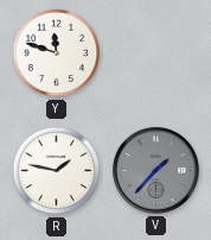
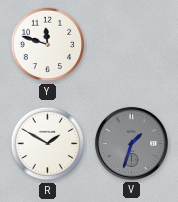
R: 1:47 -> 1:50
V: 1:37 -> 1:33
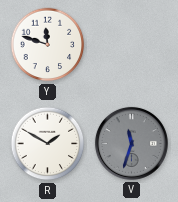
V: 1:33 -> 11:33
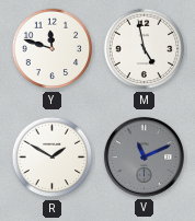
M: none -> 4:58
V: 11:33 -> 11:11
